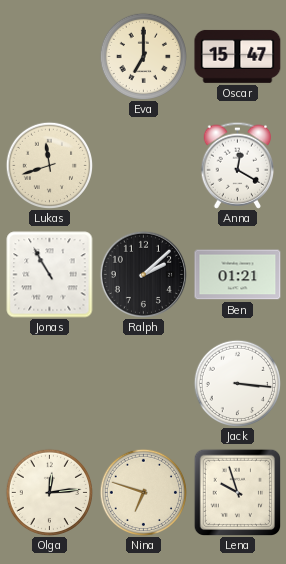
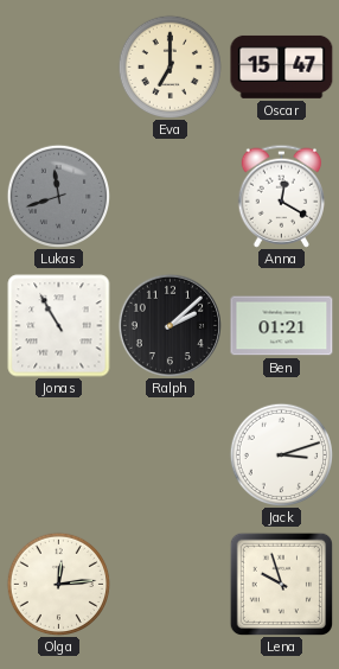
Lukas dial: cream -> grey
Jack: 3:16 -> 3:12
Nina: 6:48 -> none
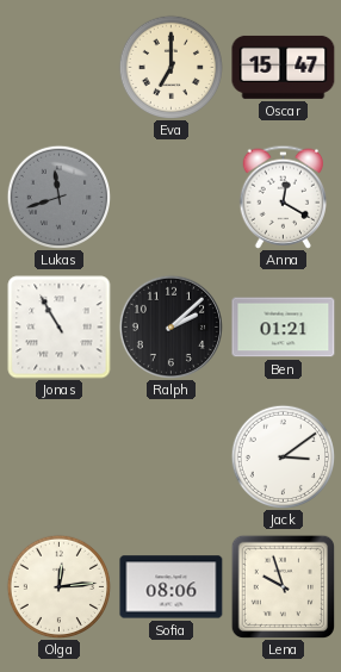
Jack: 3:12 -> 3:09
Sofia: none -> 08:06
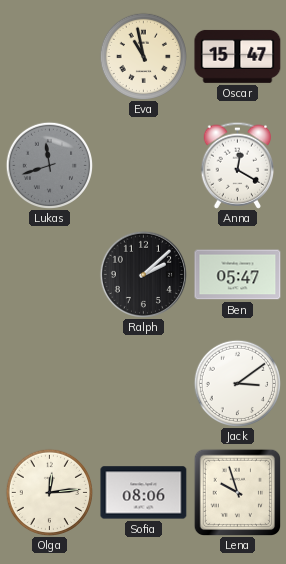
Eva: 7:00 -> 10:58
Jonas: 10:55 -> none
Ben: 01:21 -> 05:47
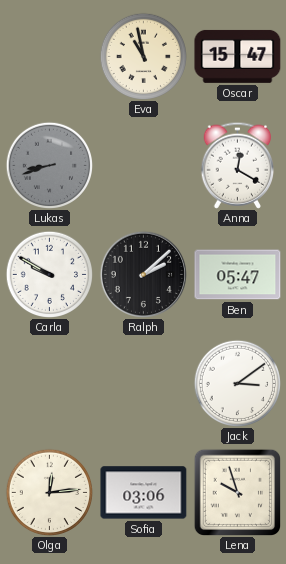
Lukas: 11:42 -> 8:42
Carla: none -> 9:50
Sofia: 08:06 -> 03:06
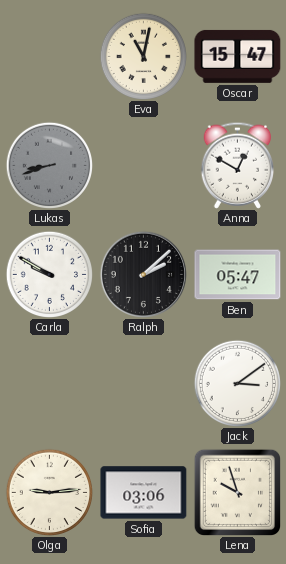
Eva: 10:58 -> 11:02
Anna: 12:20 -> 12:50
Olga: 12:14 -> 9:14
